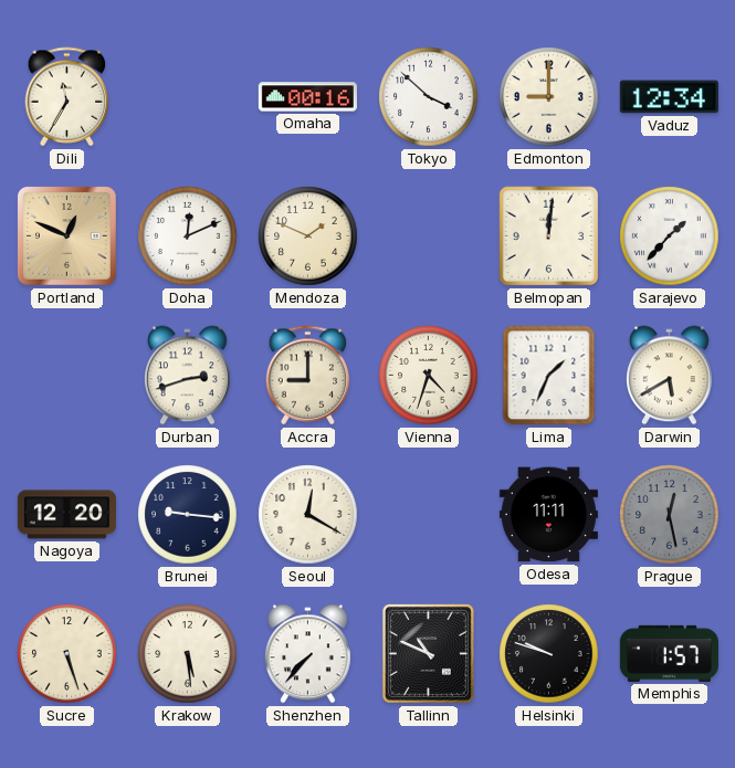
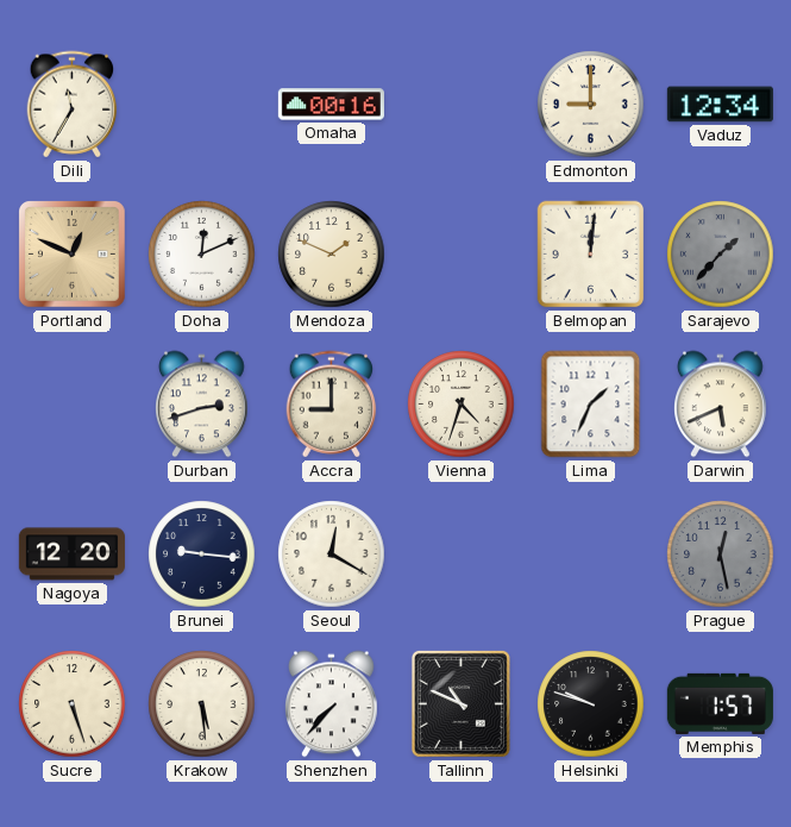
Tokyo: 3:52 -> none
Sarajevo dial: white -> grey
Darwin: 5:40 -> 5:41
Odesa: 11:11 -> none
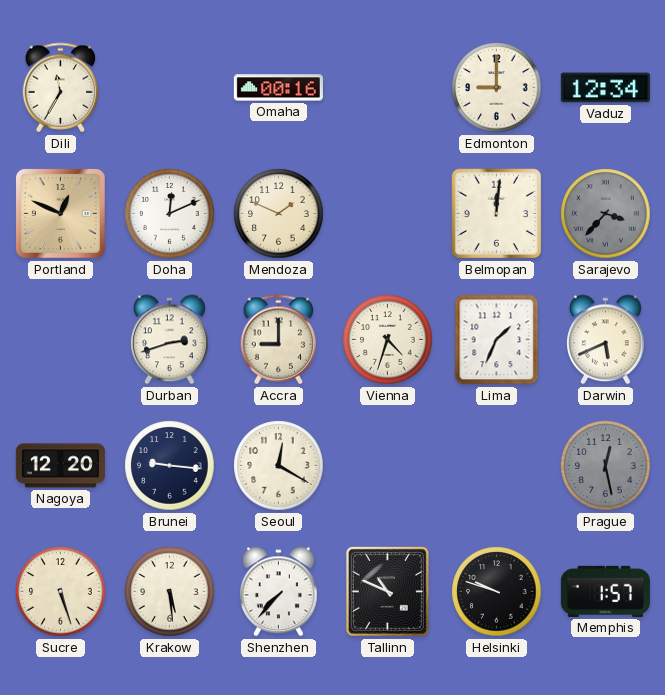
Sarajevo: 1:37 -> 3:37
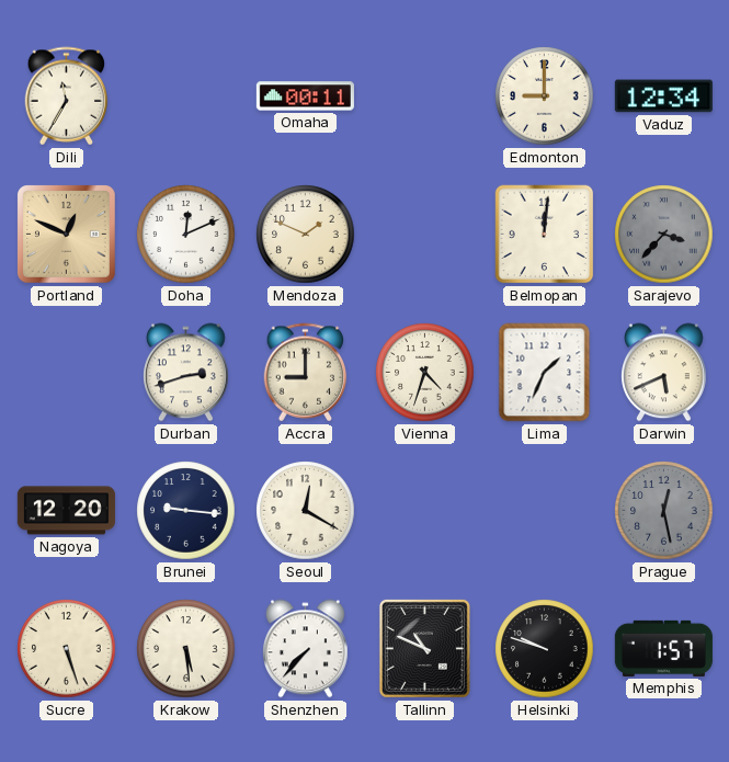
Omaha: 00:16 -> 00:11
